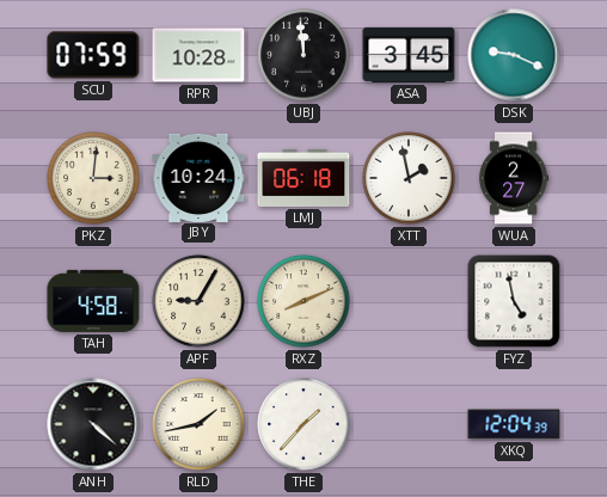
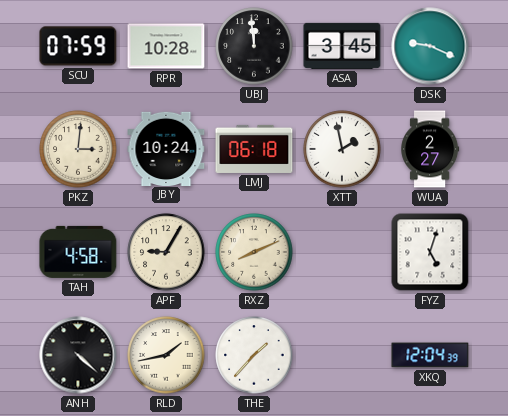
FYZ: 4:58 -> 5:03
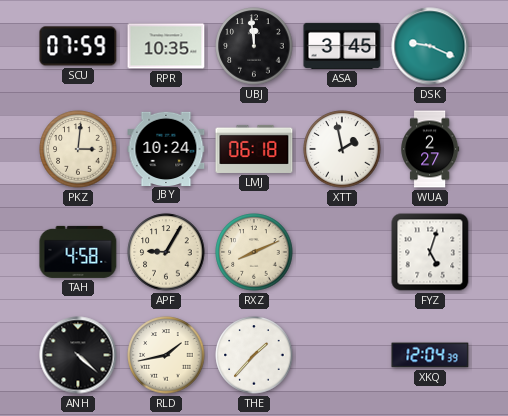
RPR: 10:28 -> 10:35
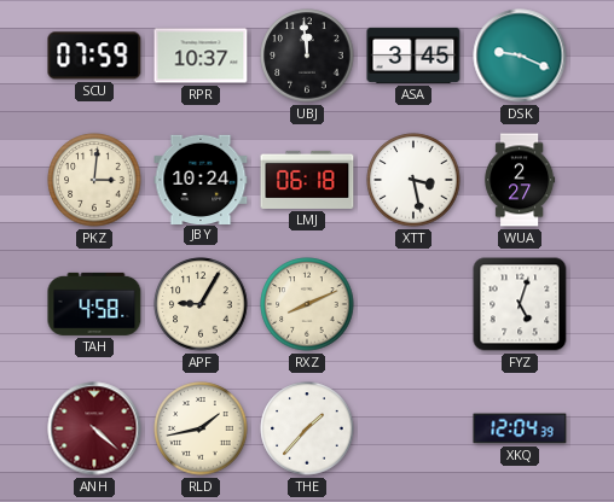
RPR: 10:35 -> 10:37
XTT: 1:58 -> 3:28
ANH dial: black -> burgundy
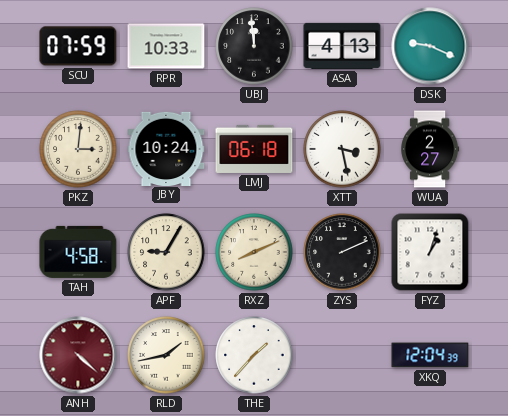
RPR: 10:37 -> 10:33
ASA: 3:45 -> 4:13
ZYS: none -> 2:11
FYZ: 5:03 -> 1:03
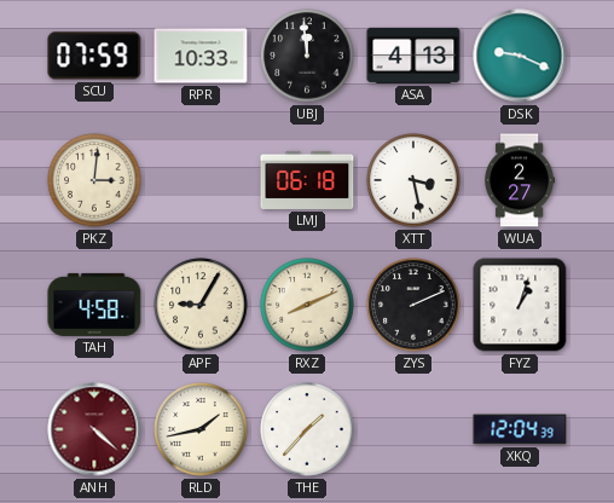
JBY: 10:24 -> none
